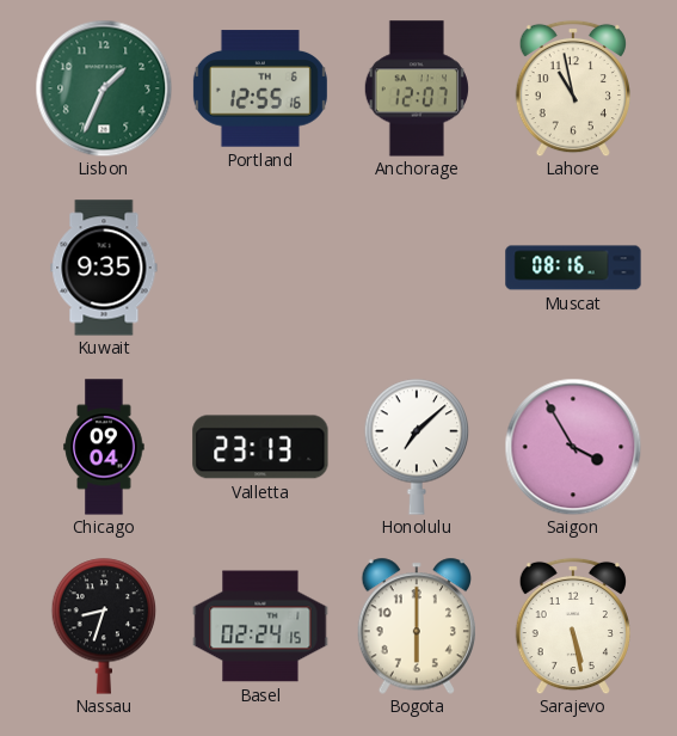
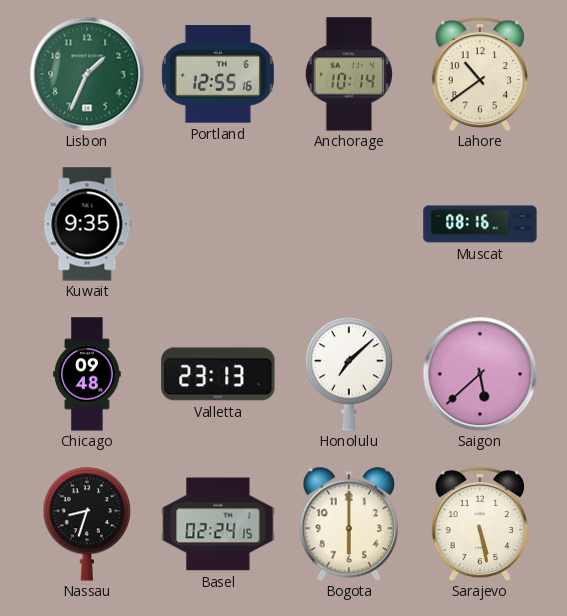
Anchorage: 12:07 -> 10:14
Lahore: 10:58 -> 10:39
Chicago: 09:04 -> 09:48
Saigon: 3:55 -> 5:38
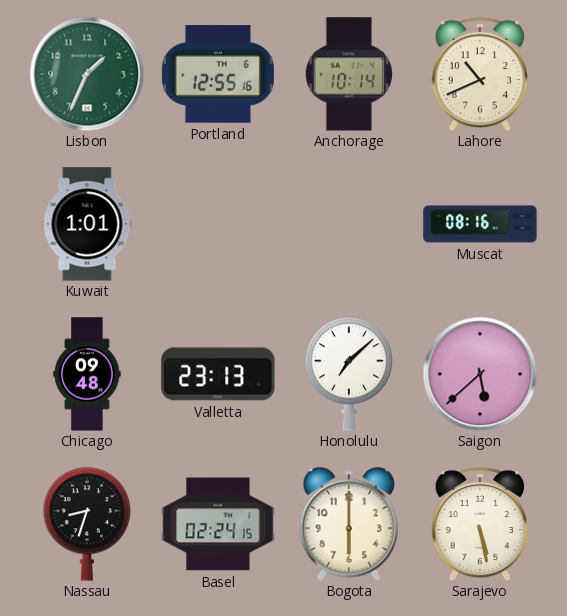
Lahore: 10:39 -> 10:41
Kuwait: 9:35 -> 1:01
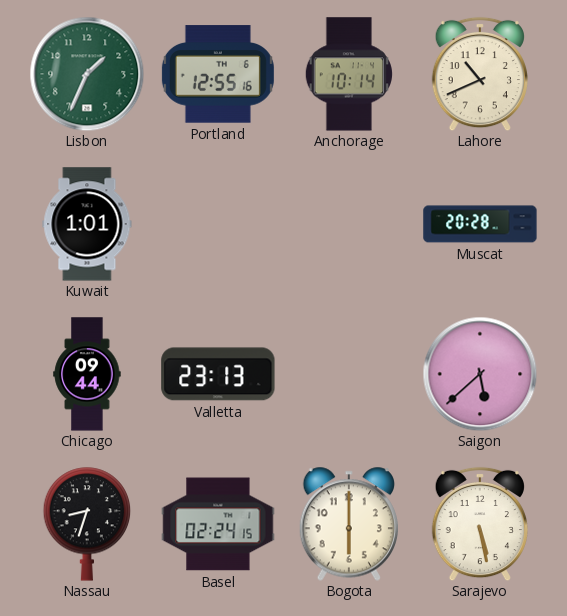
Muscat: 08:16 -> 20:28
Chicago: 09:48 -> 09:44
Honolulu: 7:08 -> none
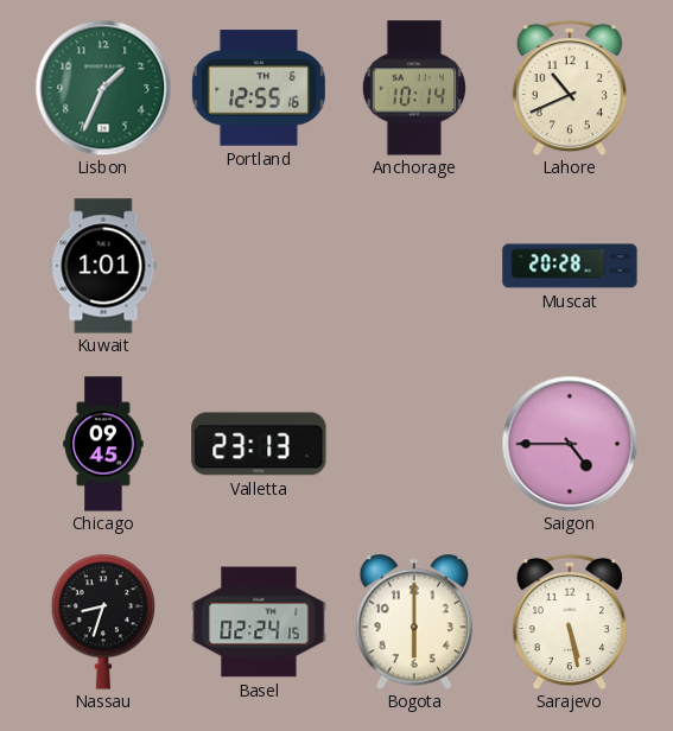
Chicago: 09:44 -> 09:45
Saigon: 5:38 -> 4:45
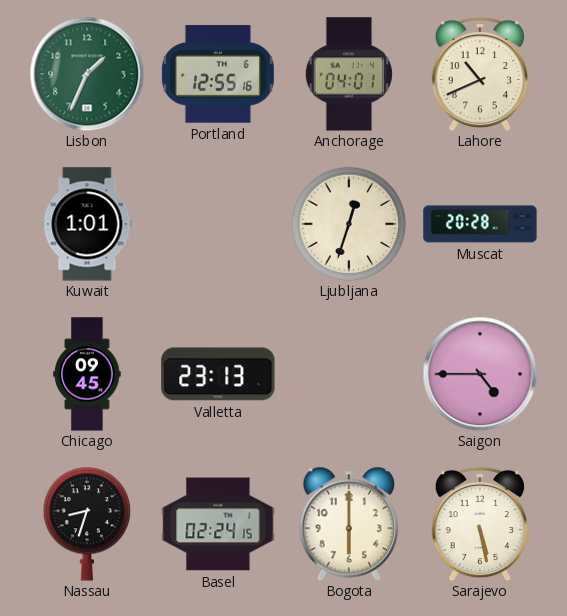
Anchorage: 10:14 -> 04:01
Ljubljana: none -> 12:33
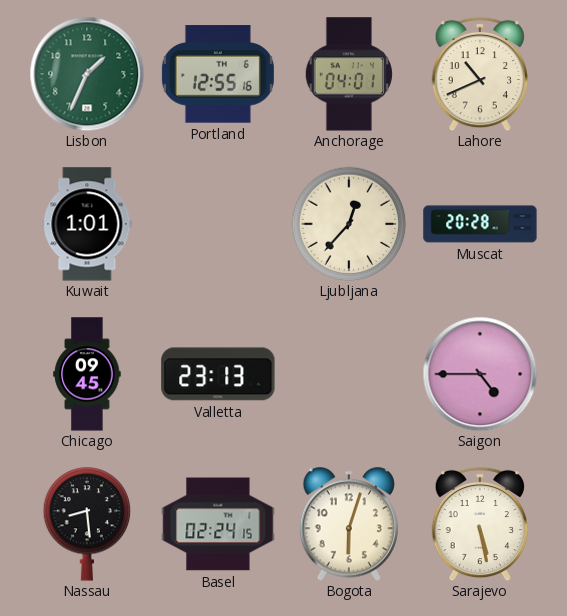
Ljubljana: 12:33 -> 12:37
Nassau: 8:33 -> 8:29
Bogota: 6:00 -> 6:03
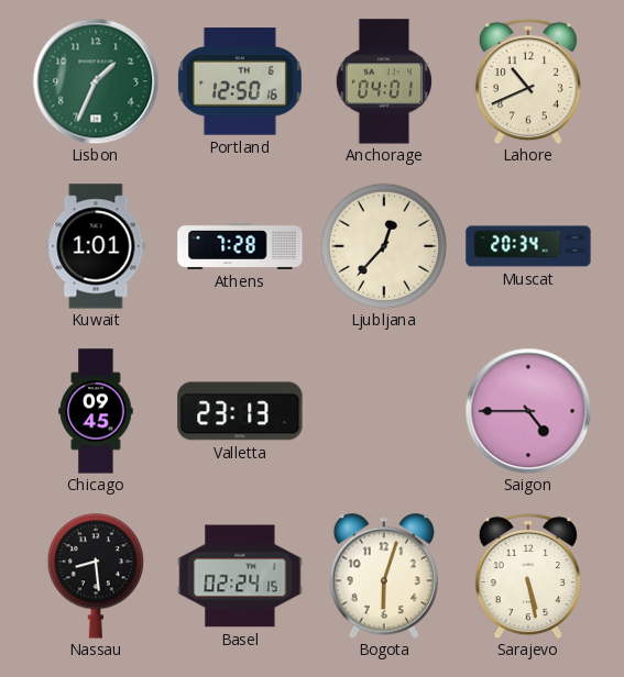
Portland: 12:55 -> 12:50
Athens: none -> 7:28
Muscat: 20:28 -> 20:34
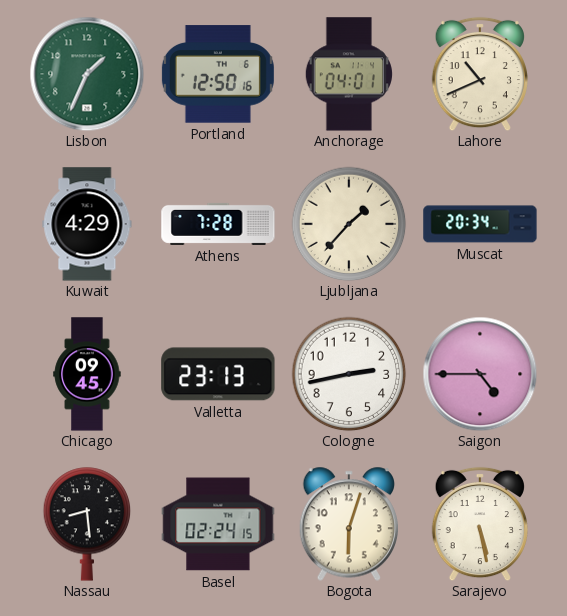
Kuwait: 1:01 -> 4:29
Ljubljana: 12:37 -> 1:37
Cologne: none -> 2:43
